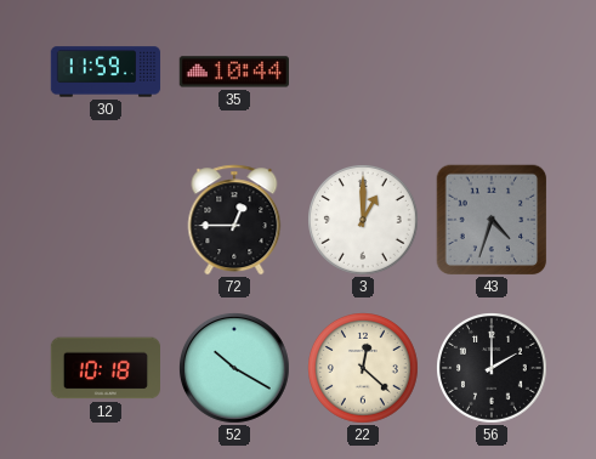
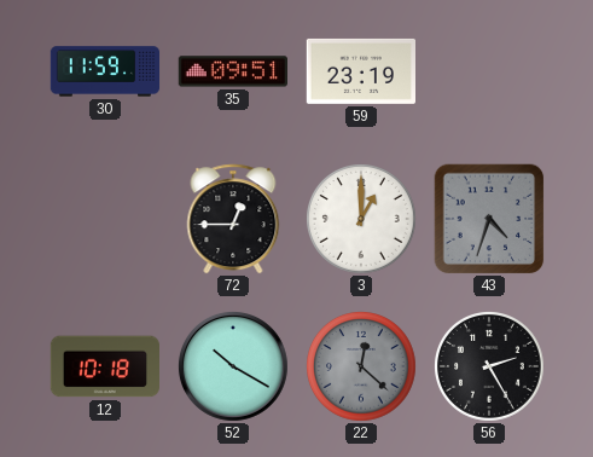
35: 10:44 -> 09:51
59: none -> 23:19
22 dial: cream -> grey
56: 2:00 -> 2:25
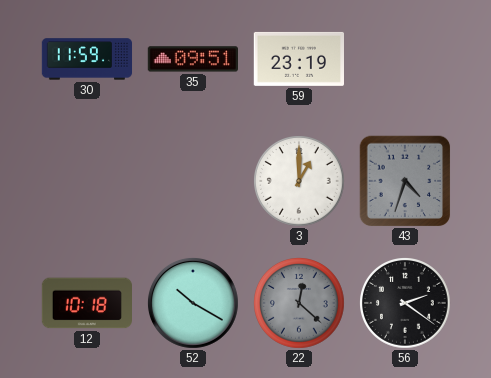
72: 12:45 -> none
56: 2:25 -> 2:21
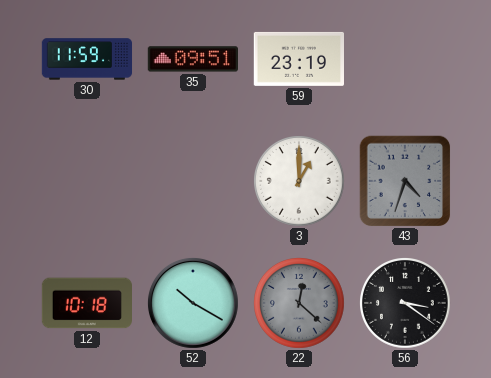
56: 2:21 -> 3:21
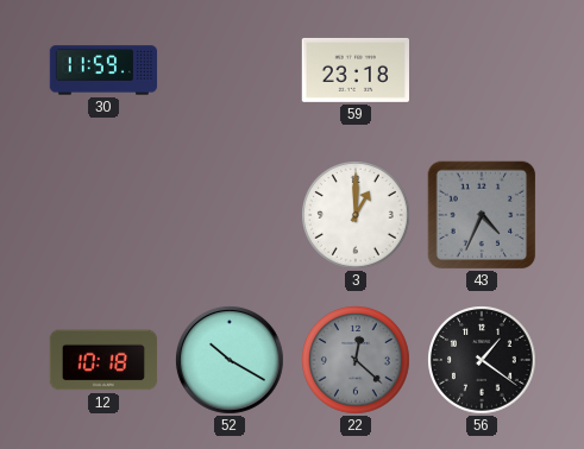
35: 09:51 -> none
59: 23:19 -> 23:18
43: 4:33 -> 4:34
56: 3:21 -> 1:21
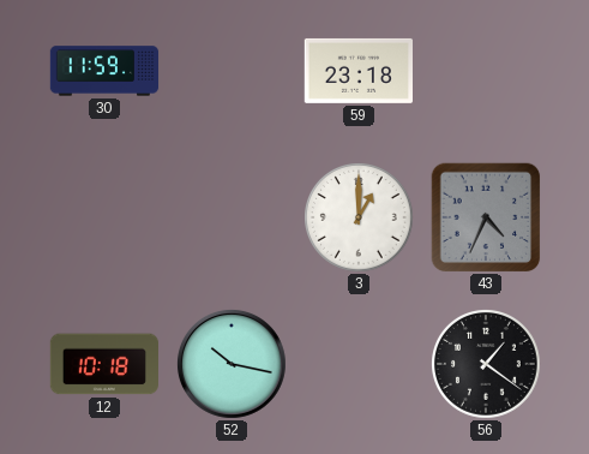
52: 10:20 -> 10:17
22: 12:22 -> none
